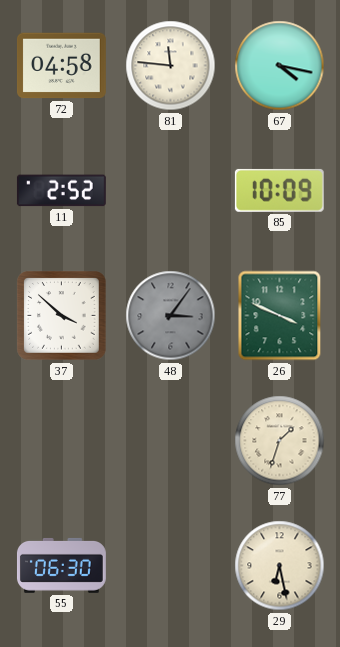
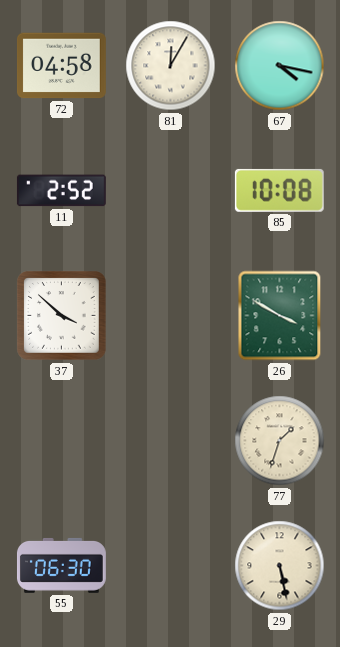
81: 11:46 -> 12:05
85: 10:09 -> 10:08
48: 3:06 -> none
26: 3:49 -> 3:50
29: 6:28 -> 5:28
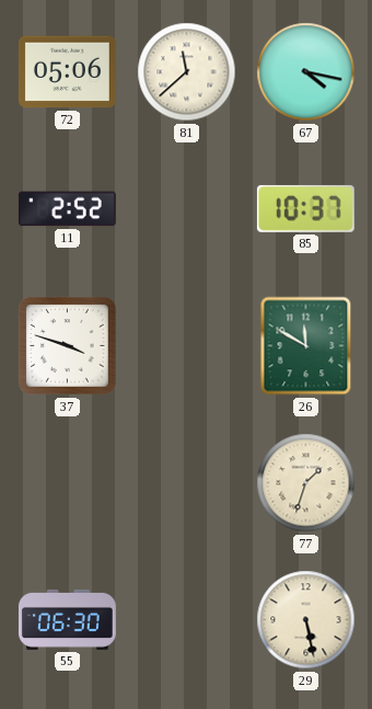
72: 04:58 -> 05:06
81: 12:05 -> 11:38
85: 10:08 -> 10:37
37: 3:52 -> 3:48
26: 3:50 -> 11:50
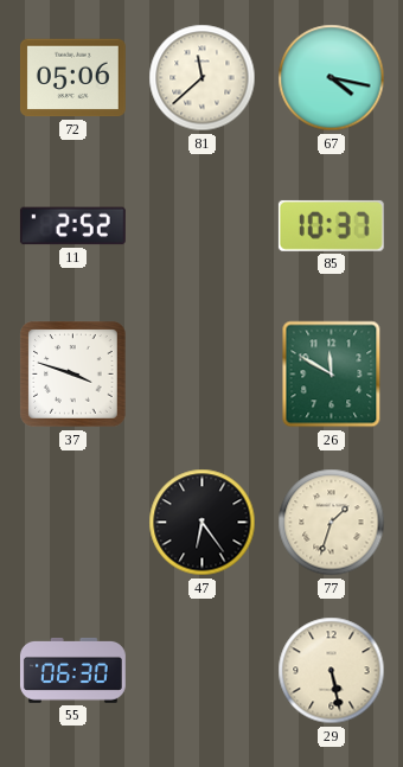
47: none -> 6:24
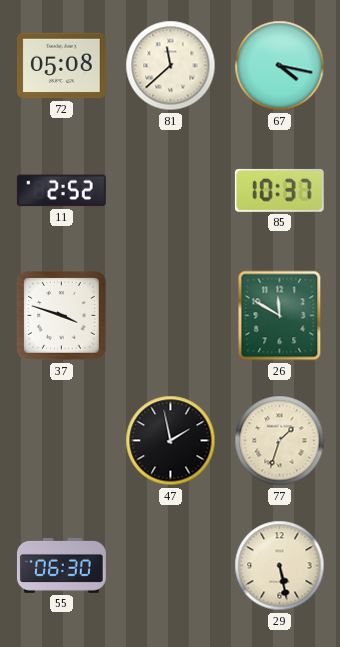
72: 05:06 -> 05:08
47: 6:24 -> 1:58
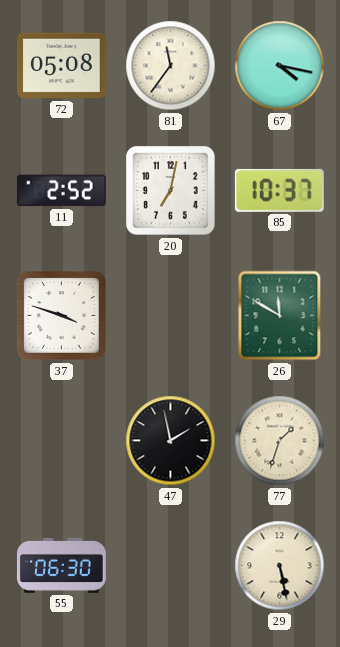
81: 11:38 -> 11:36
20: none -> 7:02
